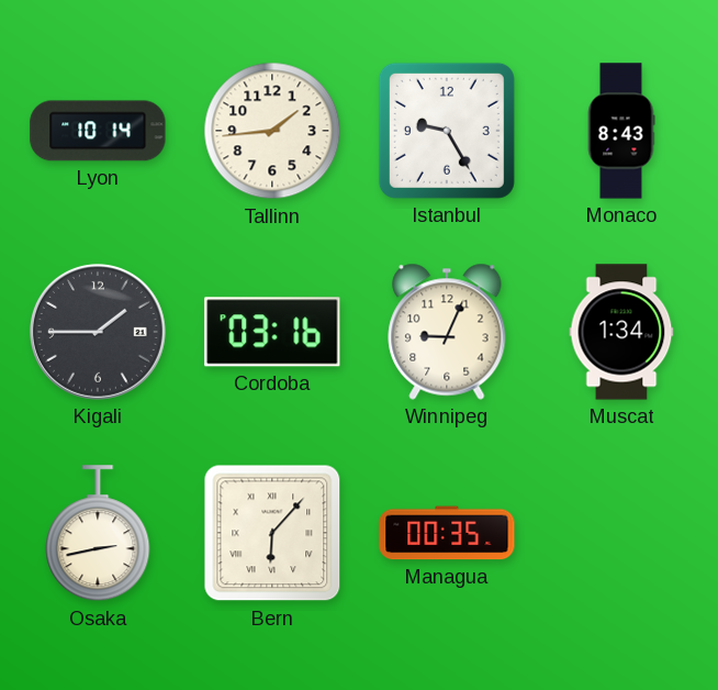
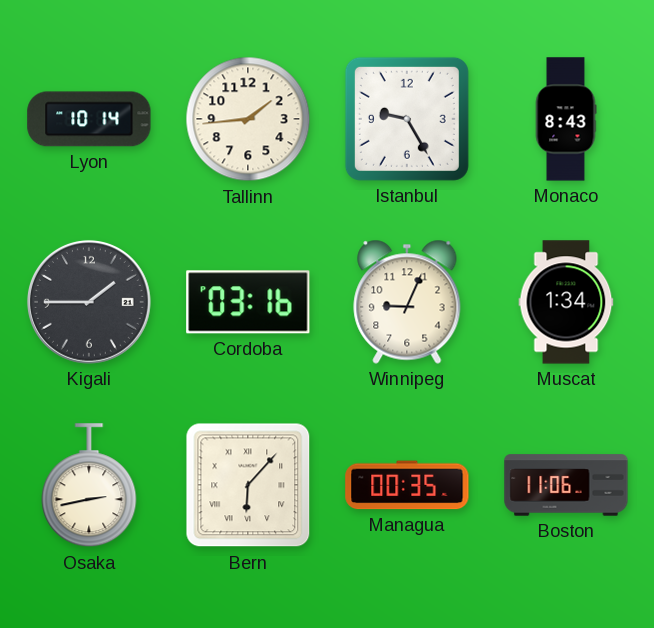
Boston: none -> 11:06
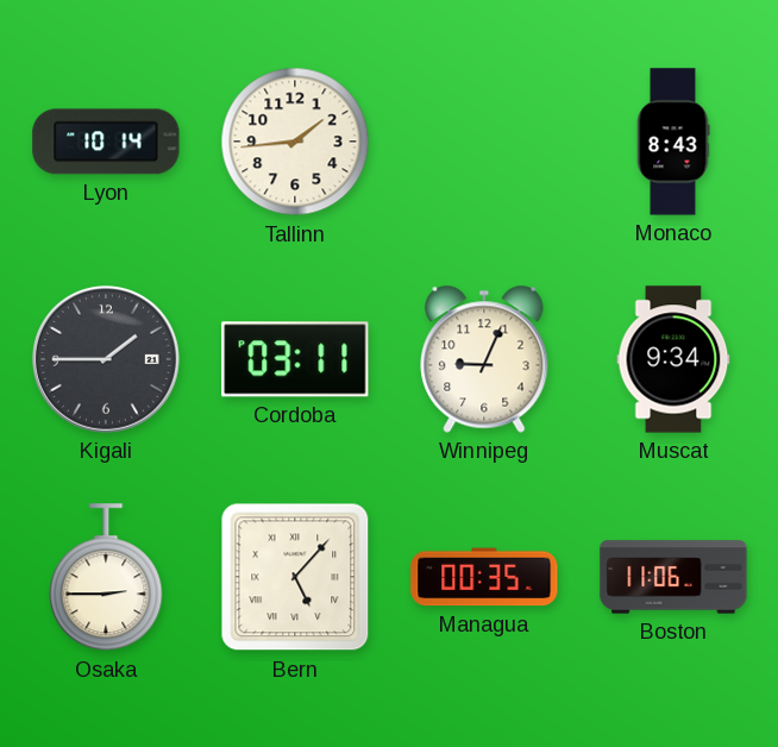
Istanbul: 9:25 -> none
Cordoba: 03:16 -> 03:11
Muscat: 1:34 -> 9:34
Osaka: 2:43 -> 2:45
Bern: 6:07 -> 5:07
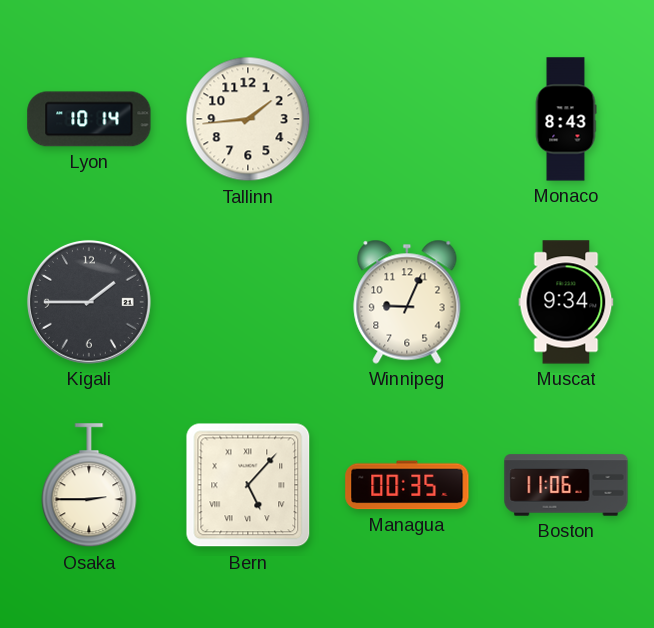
Cordoba: 03:11 -> none
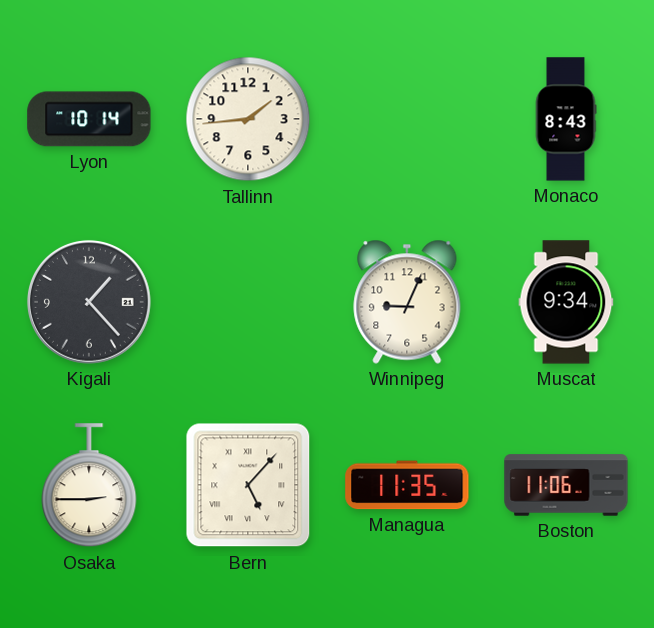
Kigali: 1:45 -> 1:23
Managua: 00:35 -> 11:35
